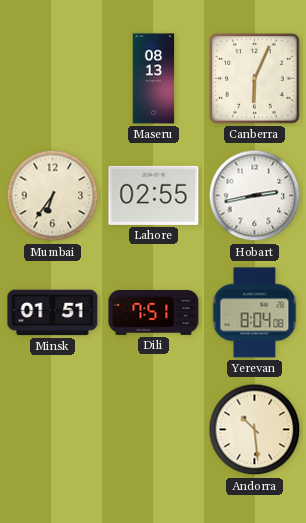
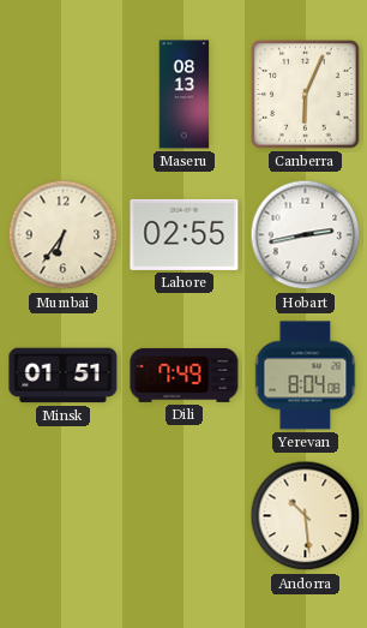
Dili: 7:51 -> 7:49
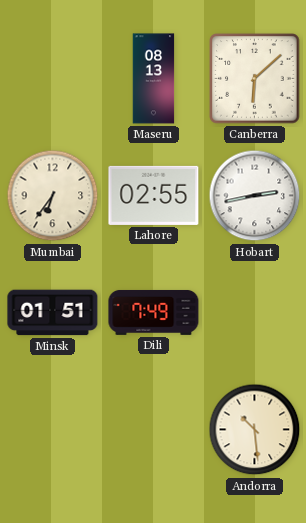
Canberra: 6:04 -> 6:08
Yerevan: 8:04 -> none
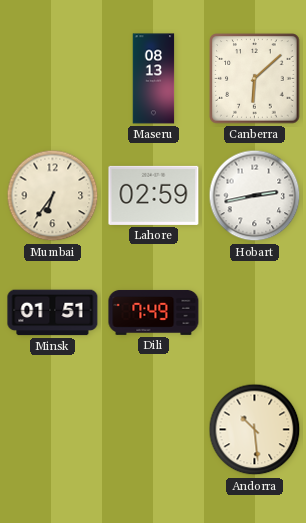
Lahore: 02:55 -> 02:59
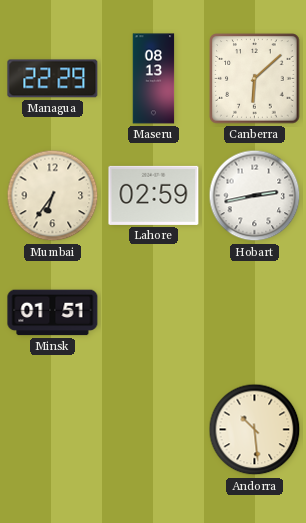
Managua: none -> 22:29
Dili: 7:49 -> none
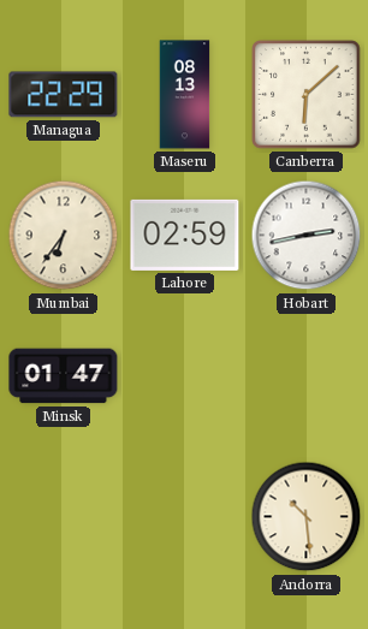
Minsk: 01:51 -> 01:47
